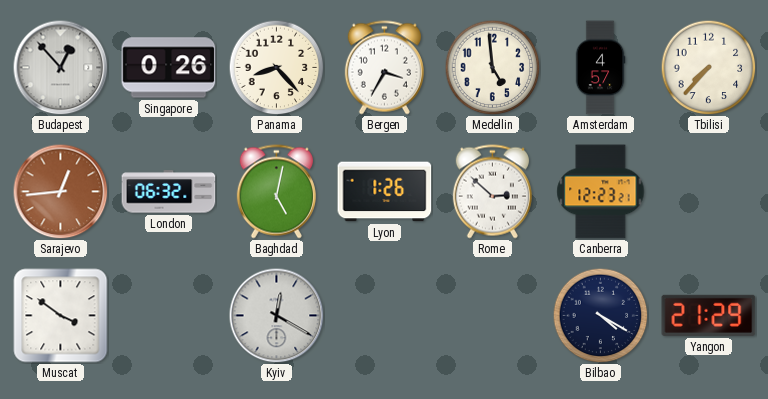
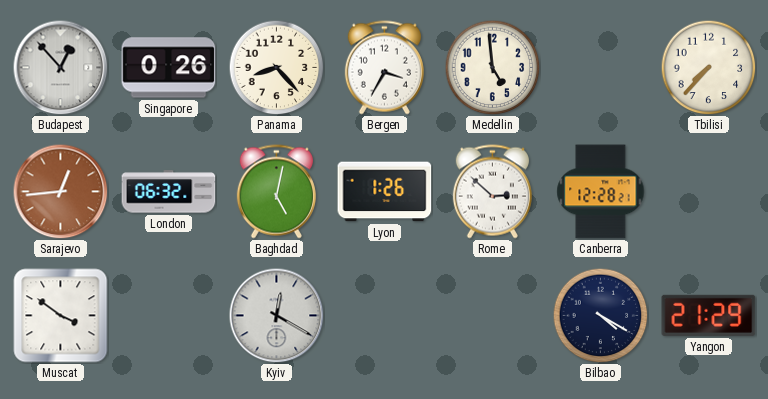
Amsterdam: 4:57 -> none
Canberra: 12:23 -> 12:28
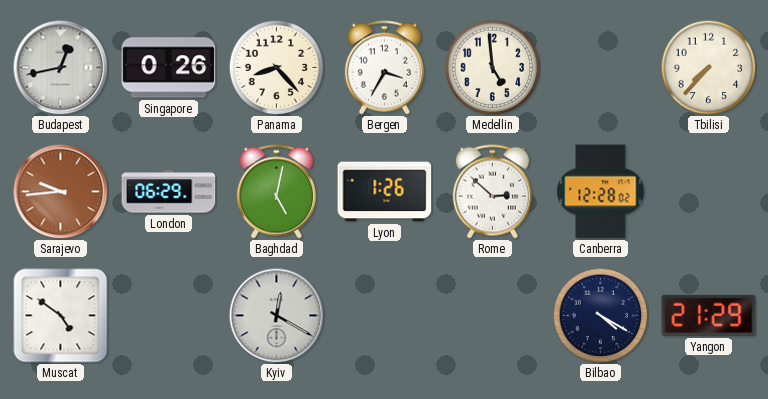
Budapest: 12:53 -> 12:43
Sarajevo: 12:44 -> 9:44
London: 06:32 -> 06:29
Canberra: 12:28:21 -> 12:28:02
Muscat: 3:51 -> 4:51
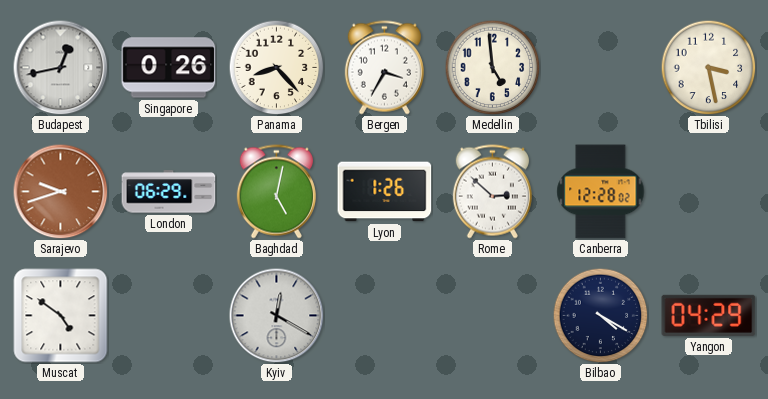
Tbilisi: 7:37 -> 3:28
Sarajevo: 9:44 -> 9:42
Yangon: 21:29 -> 04:29
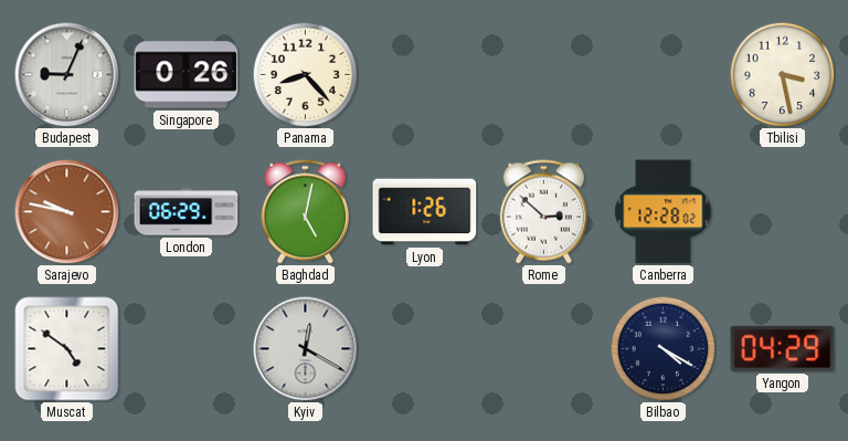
Budapest: 12:43 -> 9:04
Bergen: 3:35 -> none
Medellin: 4:59 -> none
Sarajevo: 9:42 -> 9:47
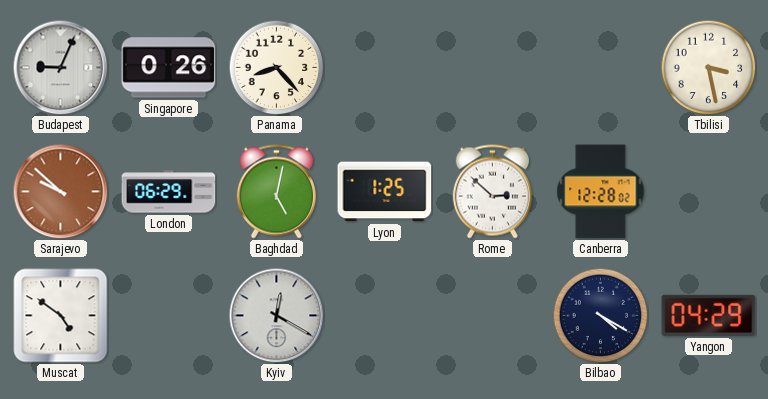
Sarajevo: 9:47 -> 9:52
Lyon: 1:26 -> 1:25
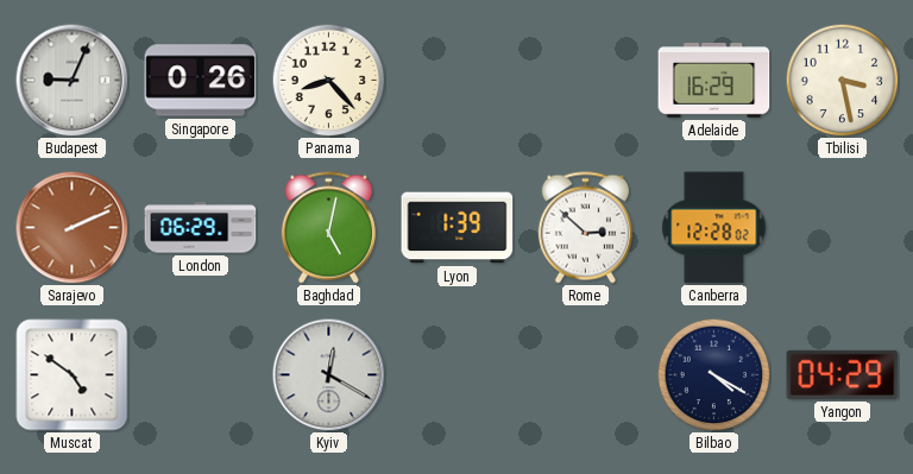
Adelaide: none -> 16:29
Sarajevo: 9:52 -> 2:11
Lyon: 1:25 -> 1:39
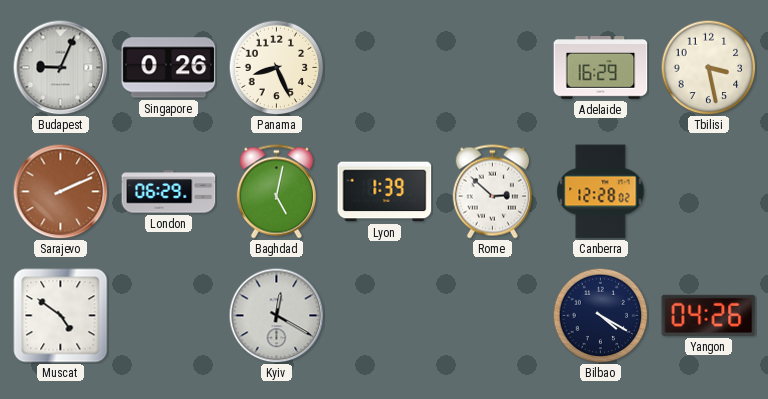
Panama: 8:23 -> 8:26
Yangon: 04:29 -> 04:26
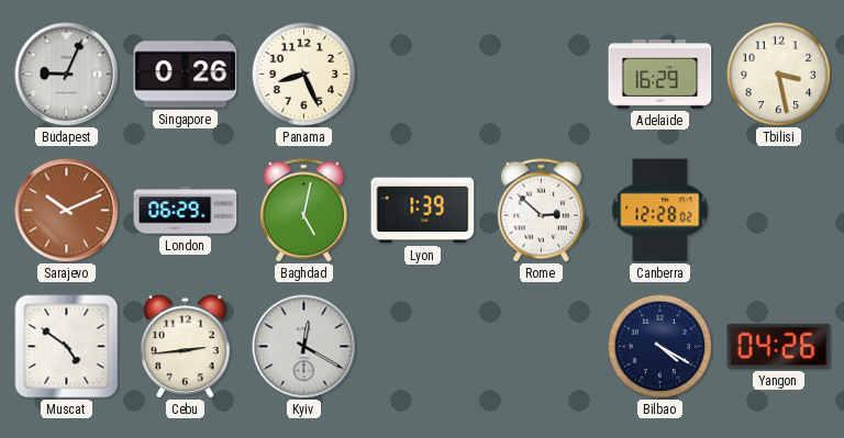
Sarajevo: 2:11 -> 10:11
Cebu: none -> 2:44
